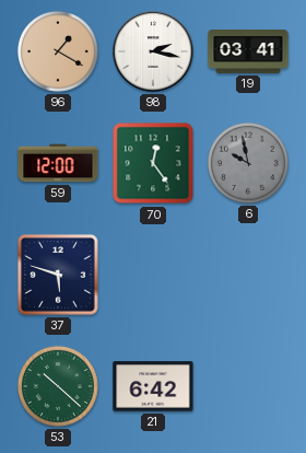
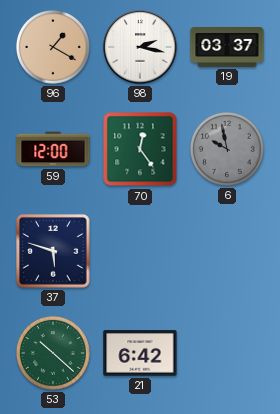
19: 03:41 -> 03:37
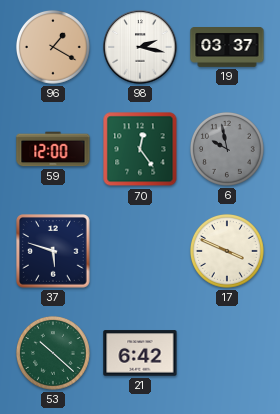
17: none -> 3:49
